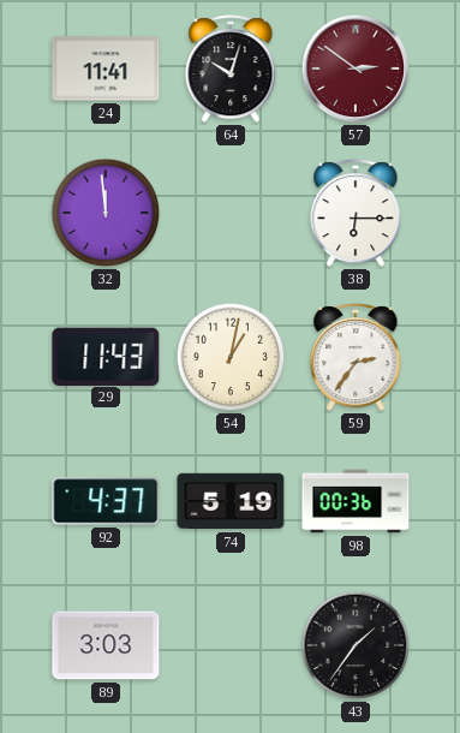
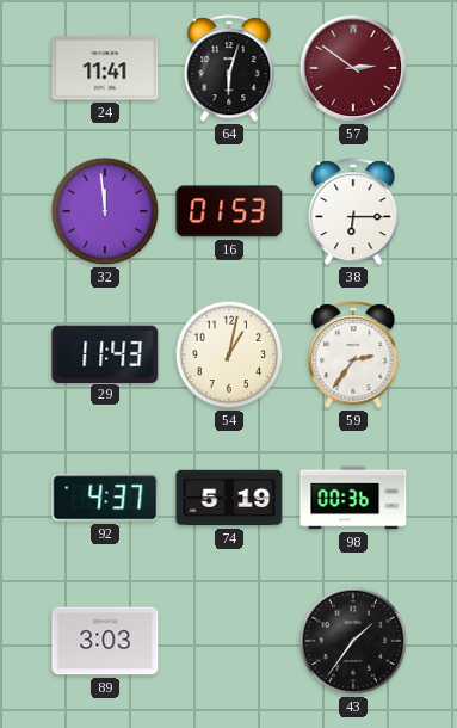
64: 10:03 -> 6:03
16: none -> 01:53
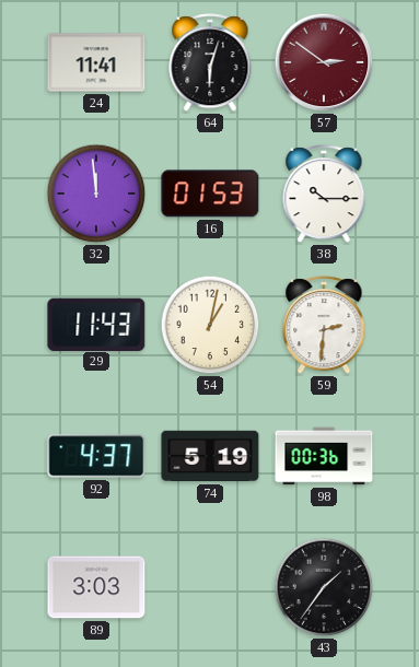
38: 6:15 -> 10:15
59: 2:36 -> 2:31
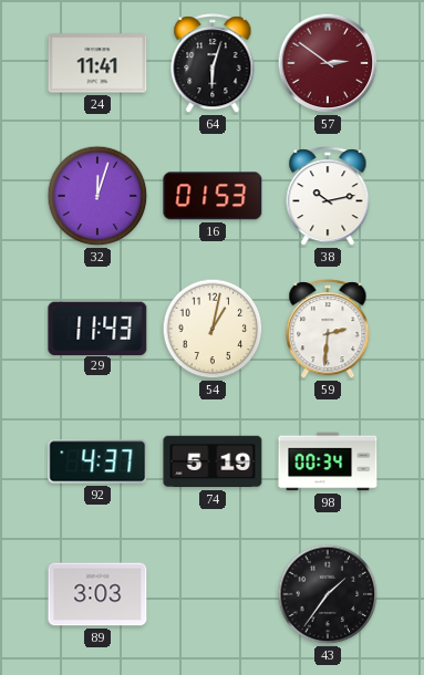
32: 11:59 -> 12:03
38: 10:15 -> 10:13
98: 00:36 -> 00:34
